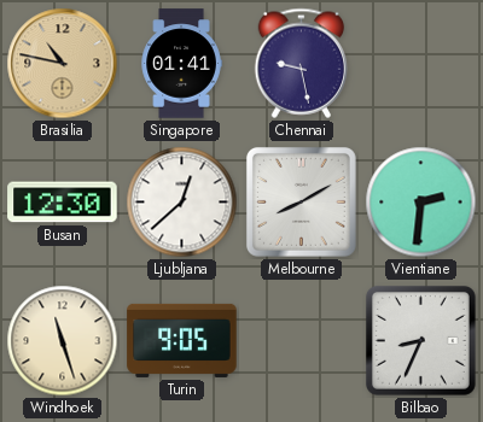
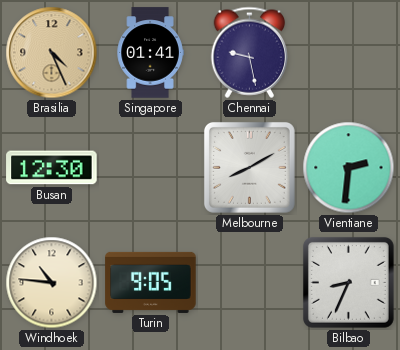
Brasilia: 10:47 -> 4:26
Ljubljana: 12:38 -> none
Windhoek: 11:27 -> 10:46
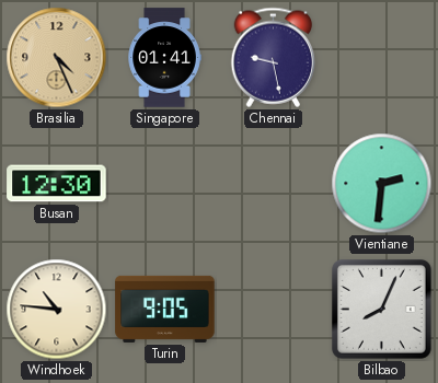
Melbourne: 8:10 -> none
Bilbao: 8:34 -> 8:04
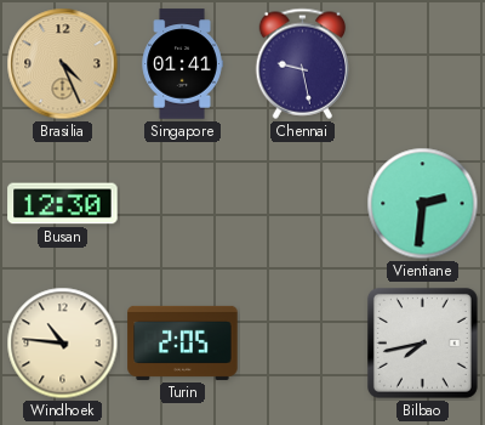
Turin: 9:05 -> 2:05
Bilbao: 8:04 -> 7:43
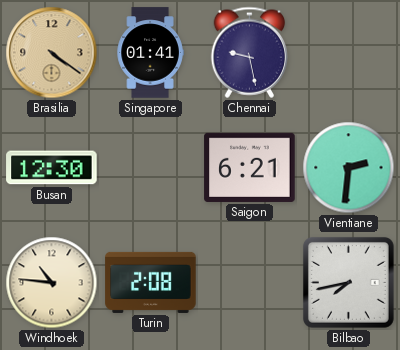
Brasilia: 4:26 -> 4:21
Saigon: none -> 6:21
Turin: 2:05 -> 2:08
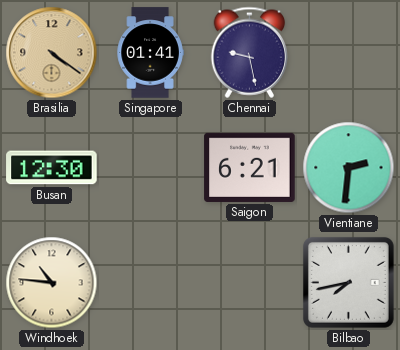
Turin: 2:08 -> none
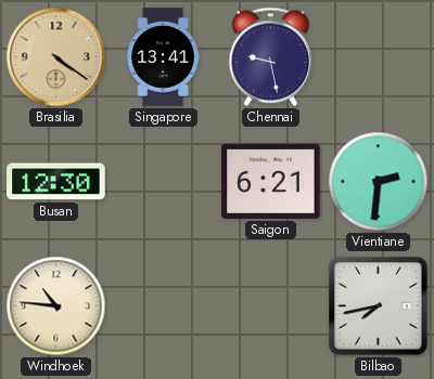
Singapore: 01:41 -> 13:41
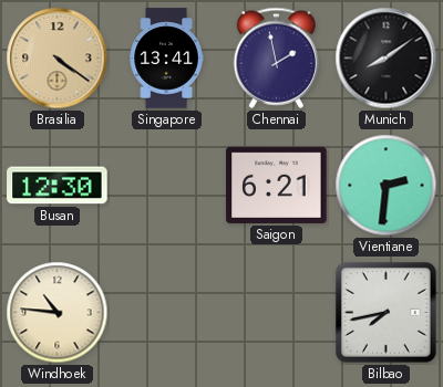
Chennai: 9:28 -> 1:58
Munich: none -> 8:09
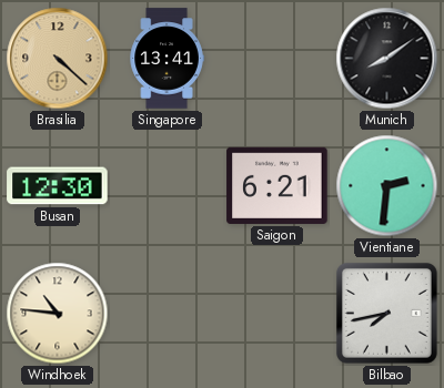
Brasilia: 4:21 -> 4:22
Chennai: 1:58 -> none
